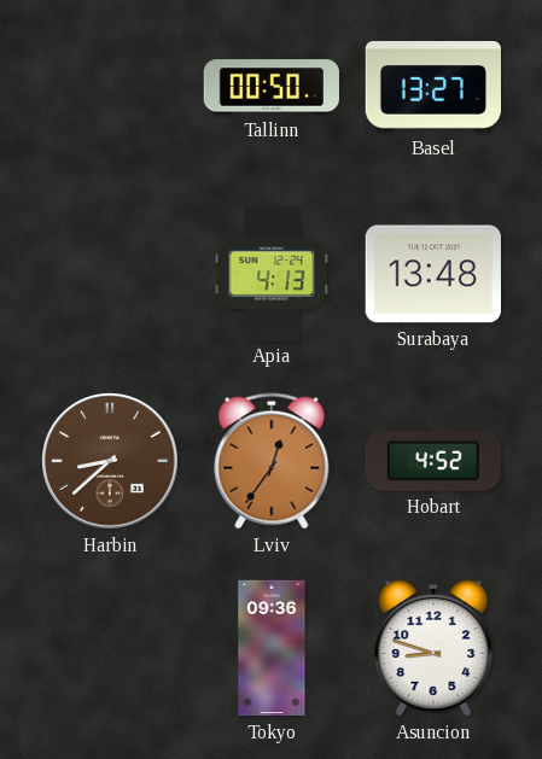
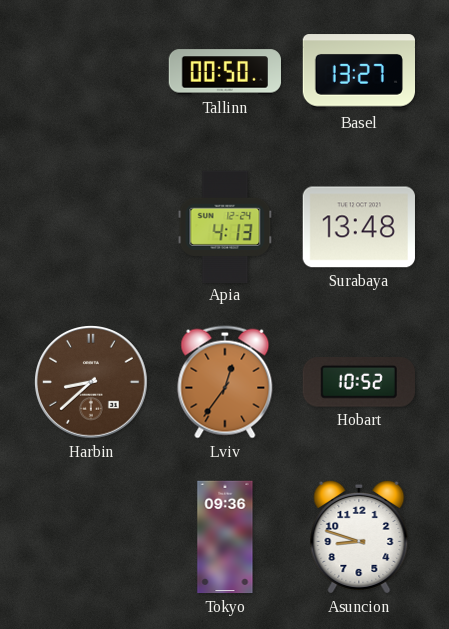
Hobart: 4:52 -> 10:52
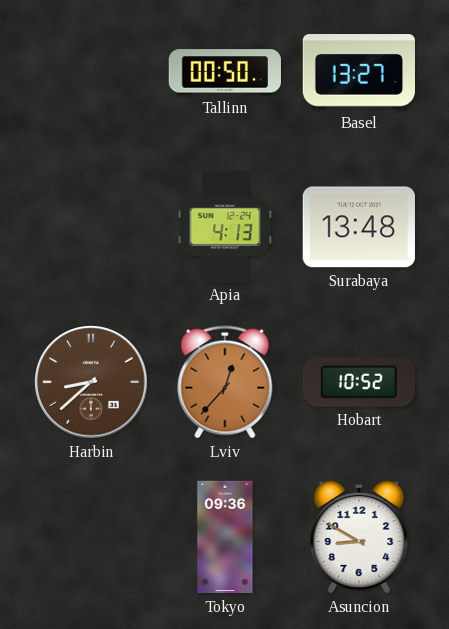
Lviv: 12:36 -> 12:37
Asuncion: 8:48 -> 8:50
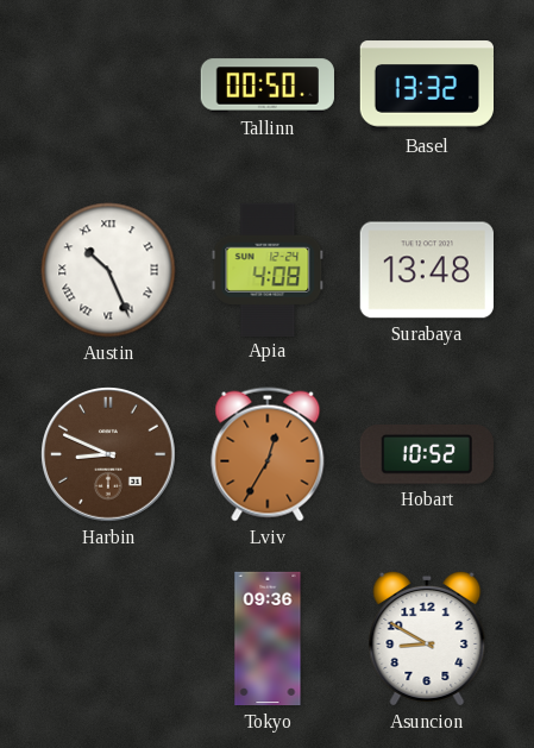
Basel: 13:27 -> 13:32
Austin: none -> 10:26
Apia: 4:13 -> 4:08
Harbin: 8:38 -> 8:49
Lviv: 12:37 -> 12:35
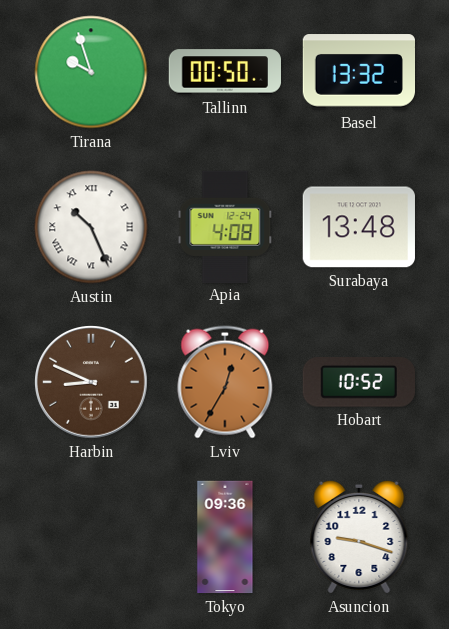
Tirana: none -> 9:57
Asuncion: 8:50 -> 9:18
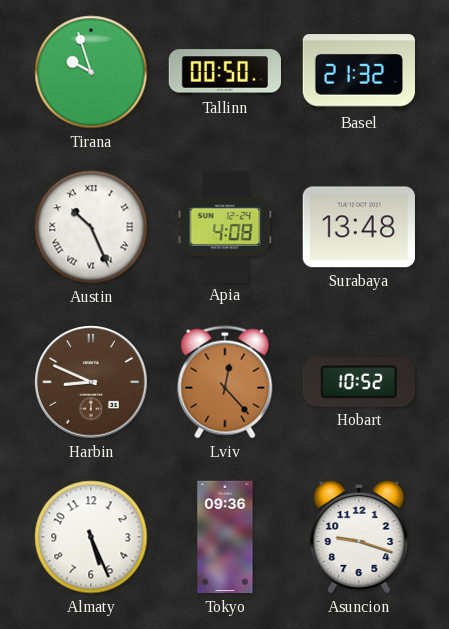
Basel: 13:32 -> 21:32
Lviv: 12:35 -> 12:23
Almaty: none -> 5:26
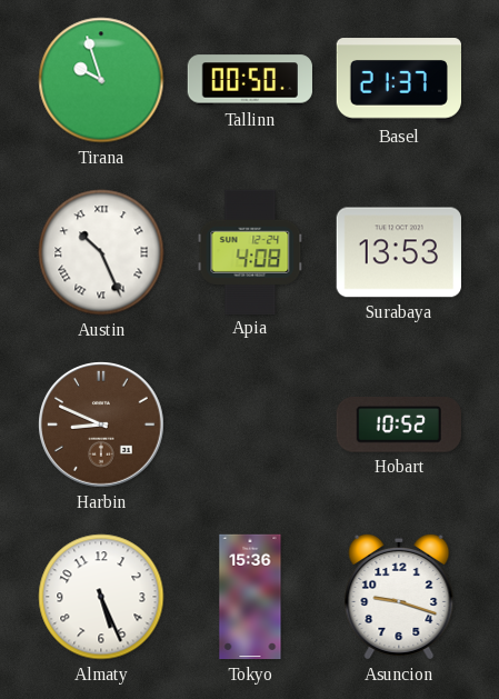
Basel: 21:32 -> 21:37
Surabaya: 13:48 -> 13:53
Lviv: 12:23 -> none
Tokyo: 09:36 -> 15:36
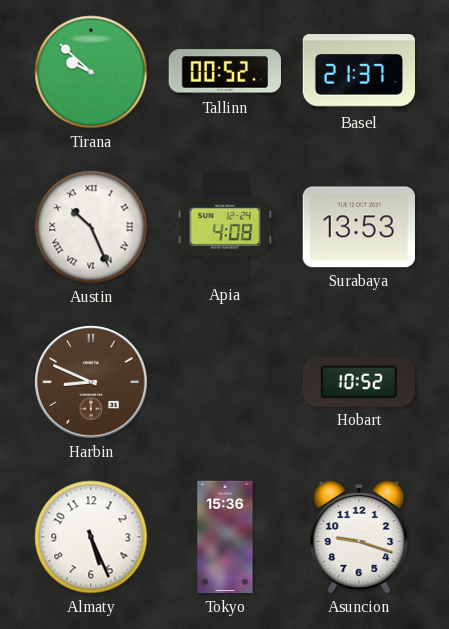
Tirana: 9:57 -> 9:52
Tallinn: 00:50 -> 00:52
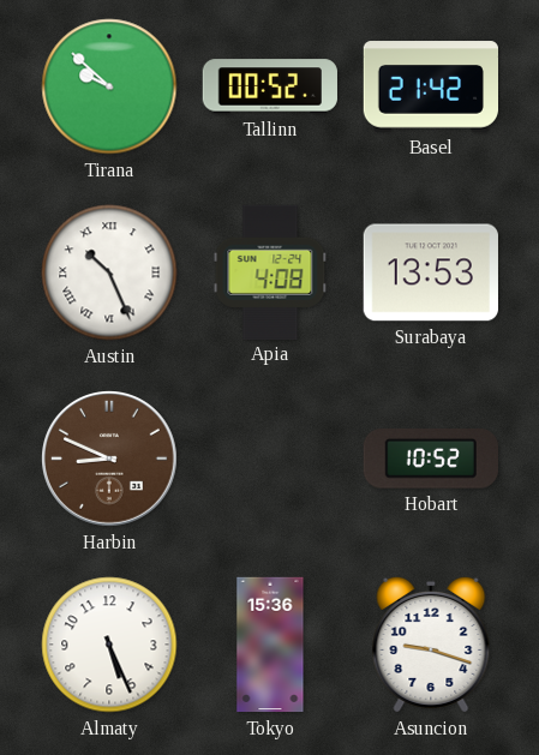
Basel: 21:37 -> 21:42
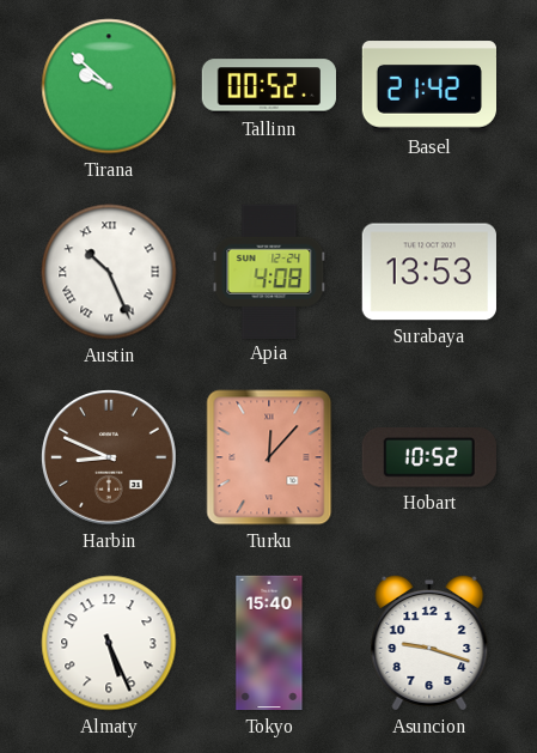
Turku: none -> 12:07
Tokyo: 15:36 -> 15:40
